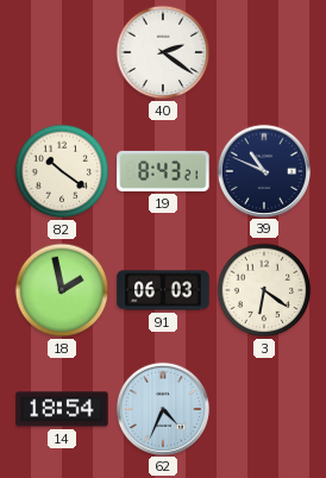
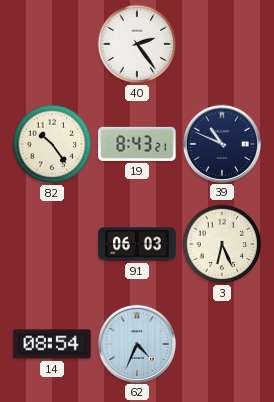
40: 2:21 -> 2:24
82: 10:21 -> 10:24
18: 1:58 -> none
3: 6:21 -> 6:26
14: 18:54 -> 08:54
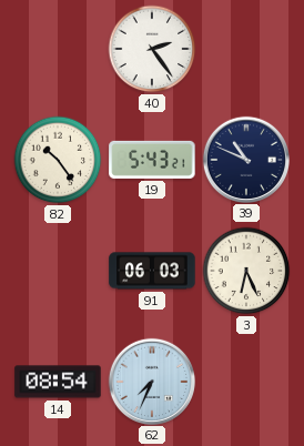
19: 8:43 -> 5:43
62: 4:34 -> 7:34
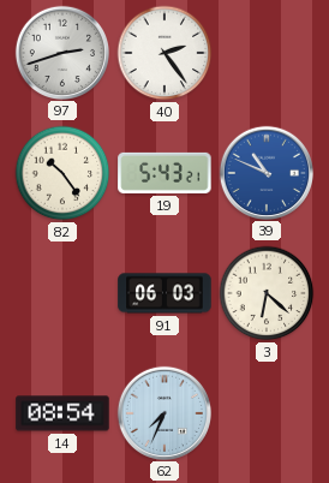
97: none -> 2:42
39 dial: navy -> blue
3: 6:26 -> 6:22
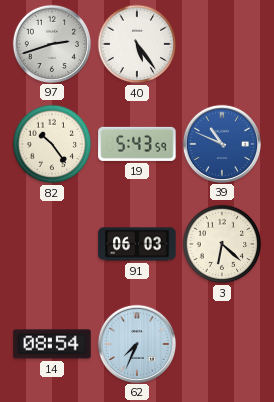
40: 2:24 -> 5:24
19: 5:43:21 -> 5:43:59
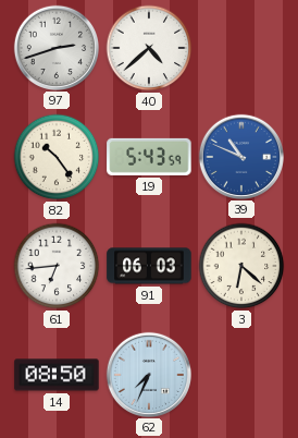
40: 5:24 -> 4:38
61: none -> 6:44
14: 08:54 -> 08:50
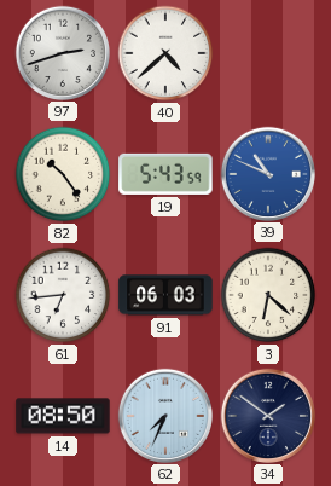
34: none -> 1:51
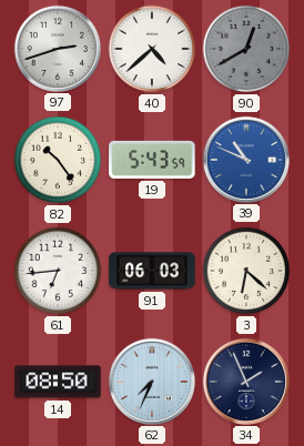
90: none -> 12:40
34: 1:51 -> 1:56
